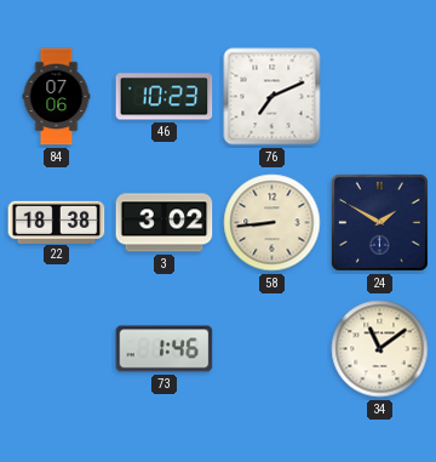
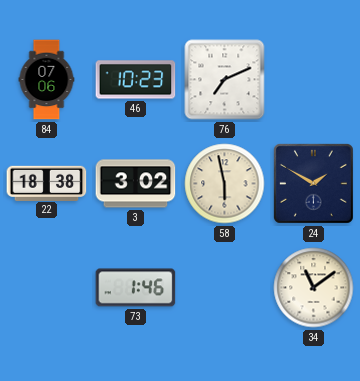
58: 8:44 -> 5:58
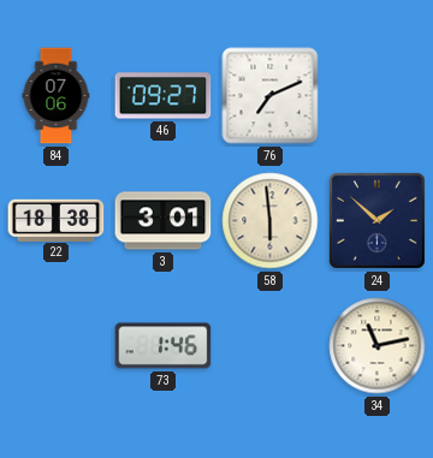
46: 10:23 -> 09:27
3: 3:02 -> 3:01
58: 5:58 -> 5:59
24: 1:50 -> 1:52
34: 11:09 -> 11:13
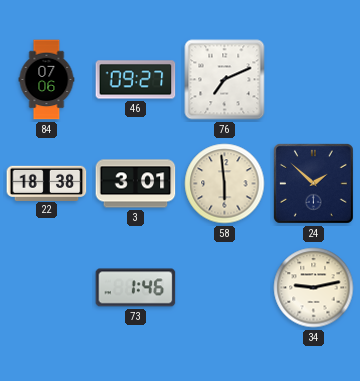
34: 11:13 -> 9:13
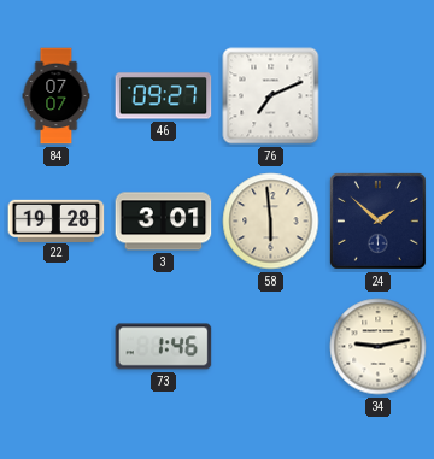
84: 07:06 -> 07:07
22: 18:38 -> 19:28
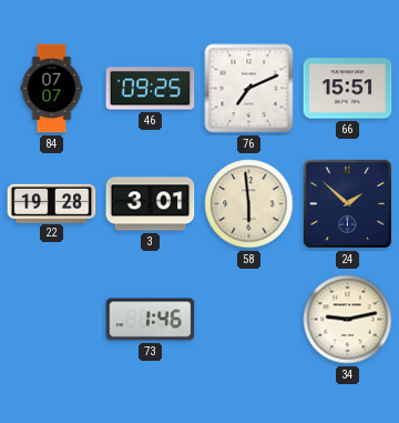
46: 09:27 -> 09:25
66: none -> 15:51
